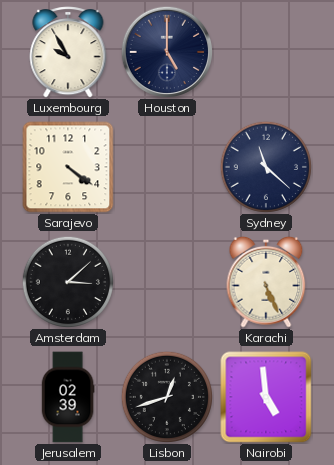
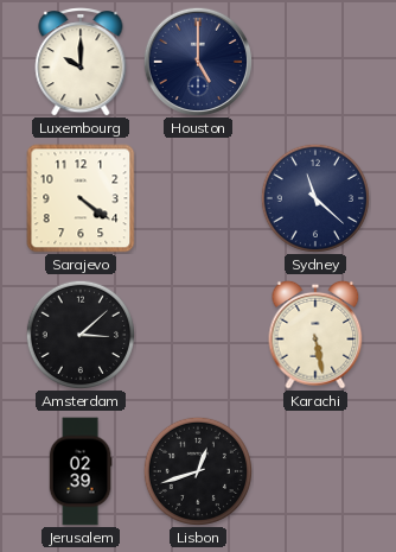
Luxembourg: 9:55 -> 10:00
Karachi: 5:26 -> 5:28
Nairobi: 4:59 -> none
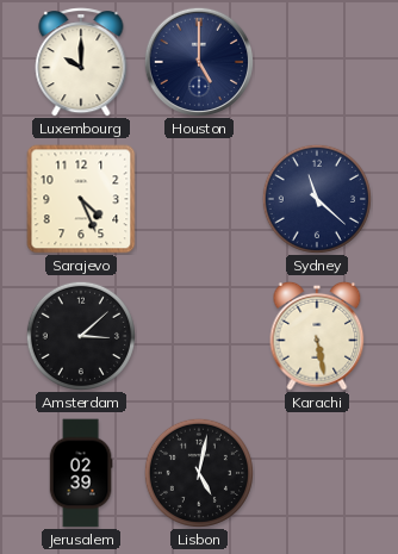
Sarajevo: 4:21 -> 4:26
Lisbon: 12:42 -> 5:02
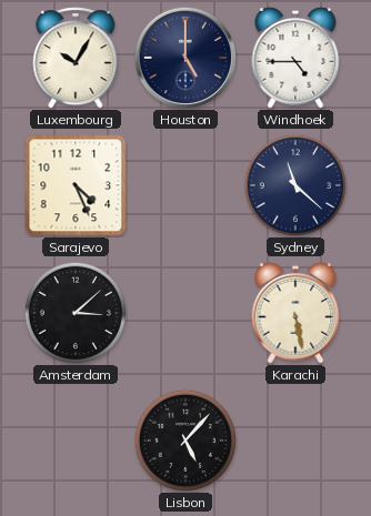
Luxembourg: 10:00 -> 10:05
Windhoek: none -> 4:45
Jerusalem: 02:39 -> none
Lisbon: 5:02 -> 5:07
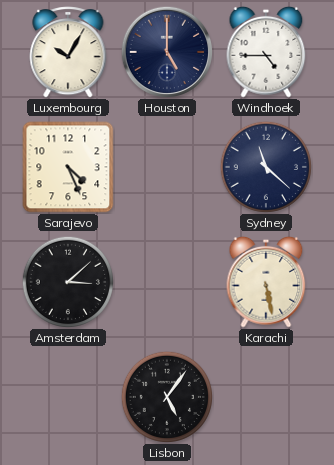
Lisbon: 5:07 -> 5:06
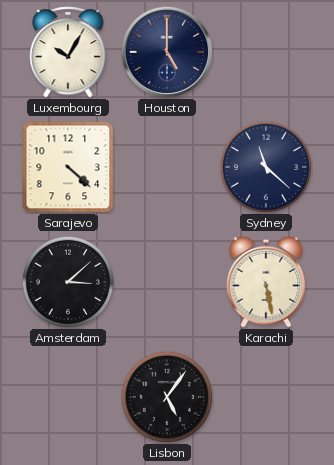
Windhoek: 4:45 -> none
Sarajevo: 4:26 -> 4:22
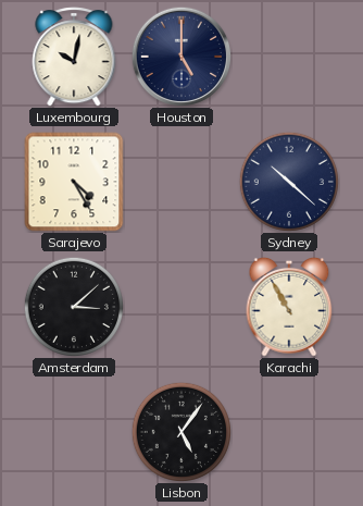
Luxembourg: 10:05 -> 10:02
Sarajevo: 4:22 -> 4:25
Sydney: 11:22 -> 10:22
Karachi: 5:28 -> 10:55
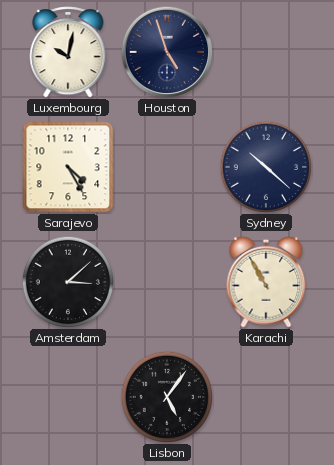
Houston: 5:00 -> 4:57
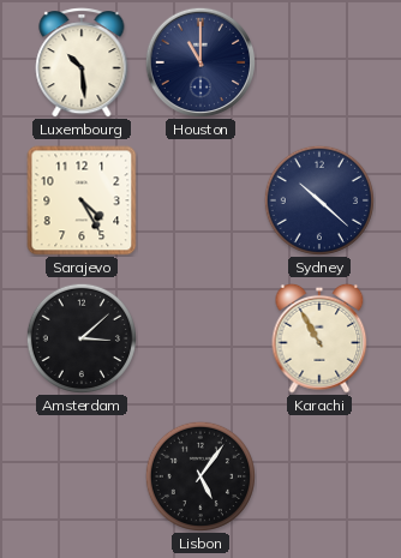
Luxembourg: 10:02 -> 10:29
Houston: 4:57 -> 11:00
